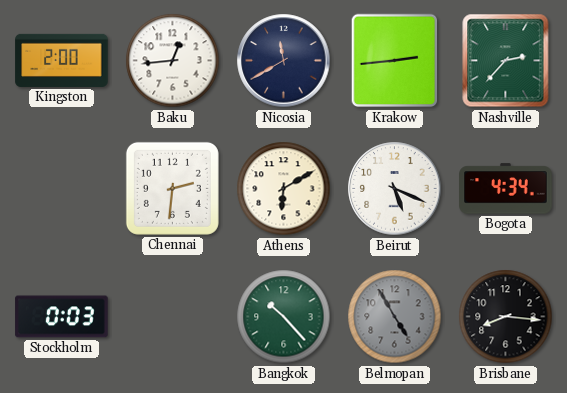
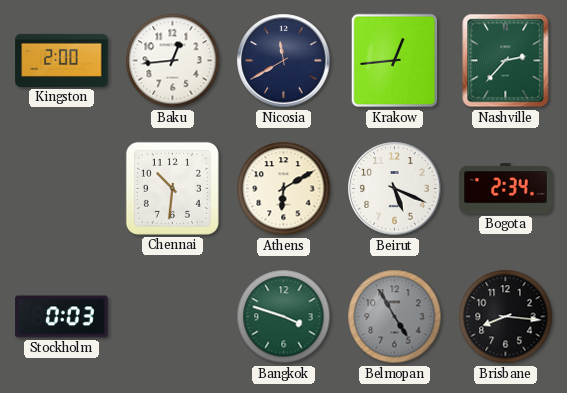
Krakow: 2:44 -> 12:44
Chennai: 2:31 -> 10:31
Bogota: 4:34 -> 2:34
Bangkok: 10:23 -> 3:48
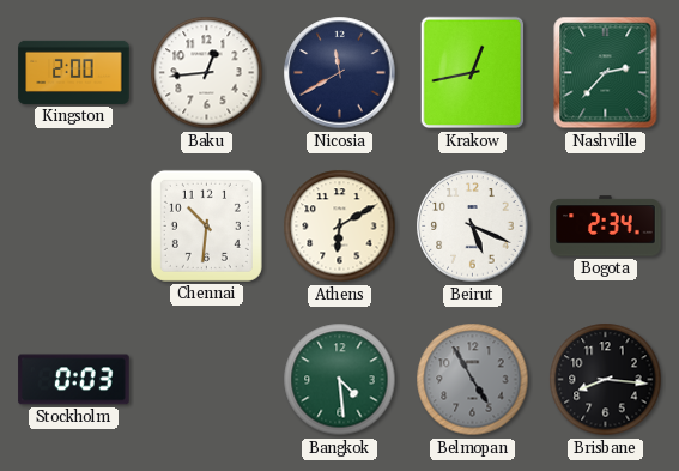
Krakow: 12:44 -> 12:43
Bangkok: 3:48 -> 4:29
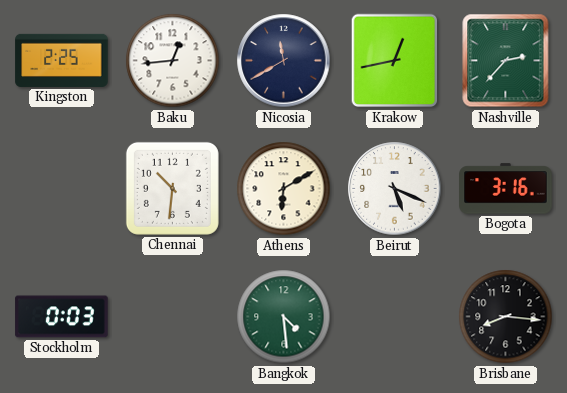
Kingston: 2:00 -> 2:25
Bogota: 2:34 -> 3:16
Belmopan: 4:55 -> none
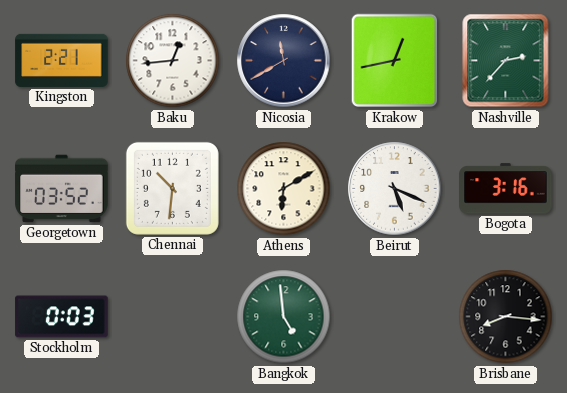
Kingston: 2:25 -> 2:21
Georgetown: none -> 03:52
Bangkok: 4:29 -> 4:59
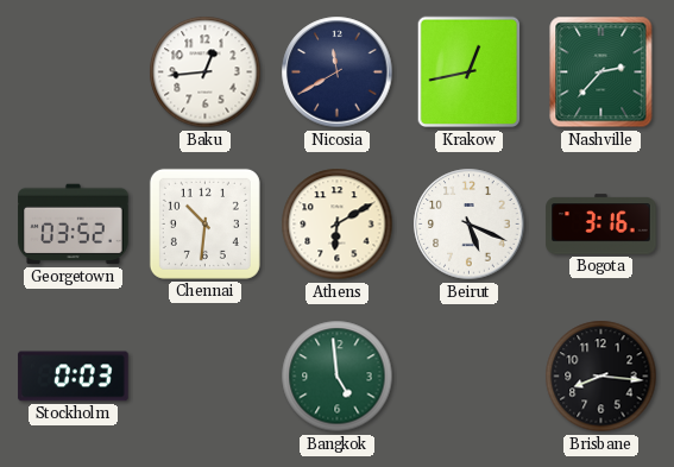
Kingston: 2:21 -> none
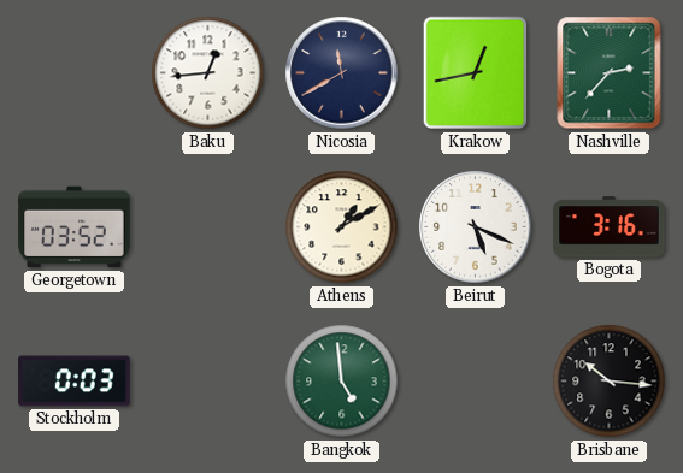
Chennai: 10:31 -> none
Athens: 6:10 -> 1:10
Brisbane: 8:16 -> 10:16
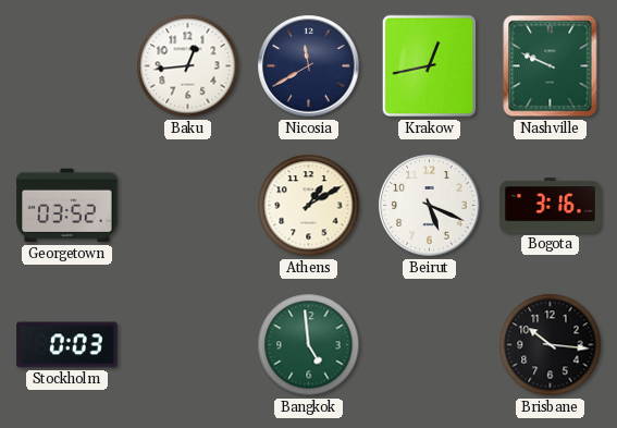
Nashville: 2:37 -> 9:49
